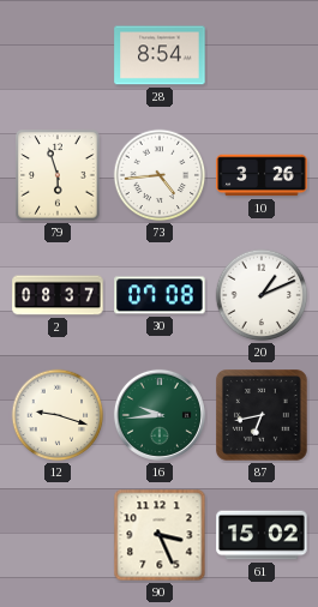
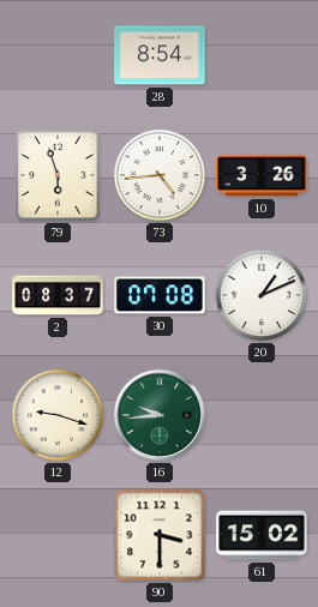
87: 6:43 -> none
90: 3:26 -> 3:30
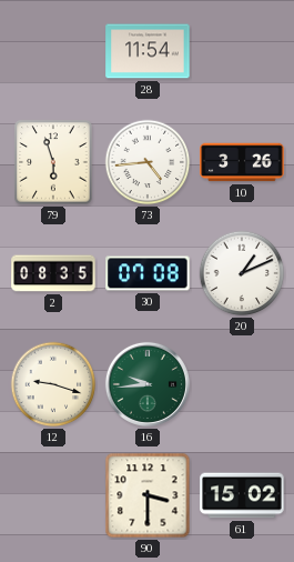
28: 8:54 -> 11:54
2: 08:37 -> 08:35
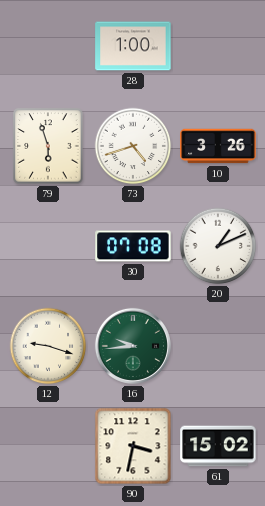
28: 11:54 -> 1:00
73: 4:44 -> 4:42
2: 08:35 -> none
90: 3:30 -> 3:32
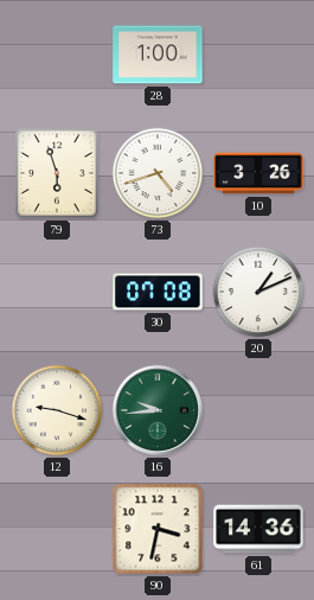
61: 15:02 -> 14:36
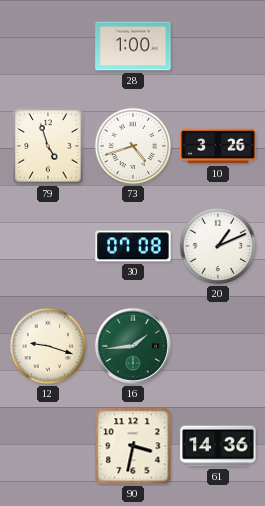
79: 5:57 -> 4:57
16: 9:44 -> 1:44
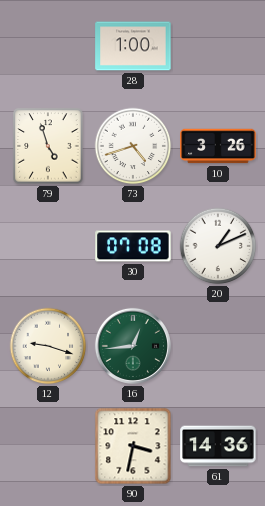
16: 1:44 -> 12:44
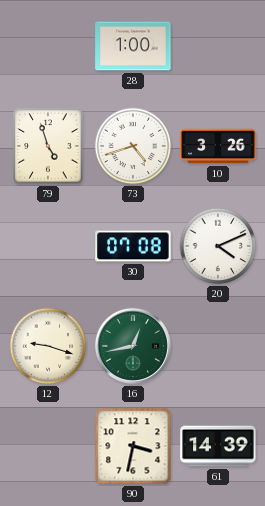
20: 1:11 -> 4:11
16: 12:44 -> 12:43
61: 14:36 -> 14:39
